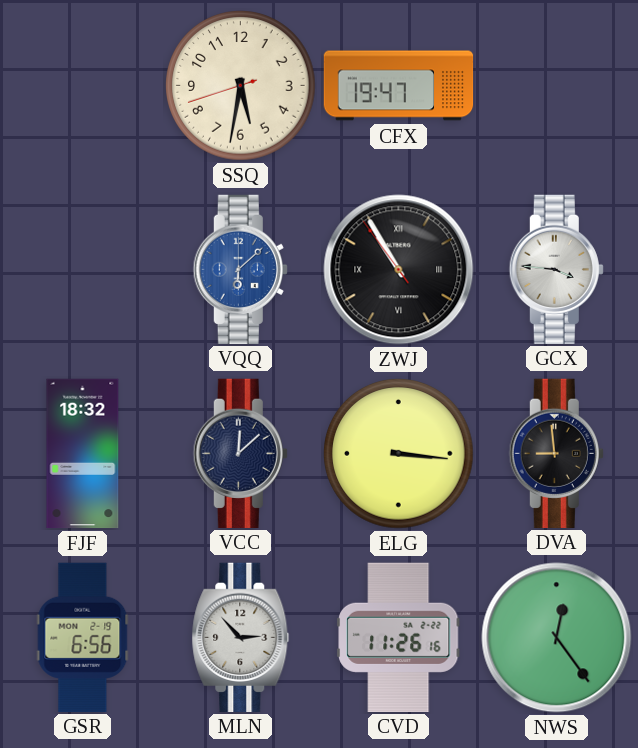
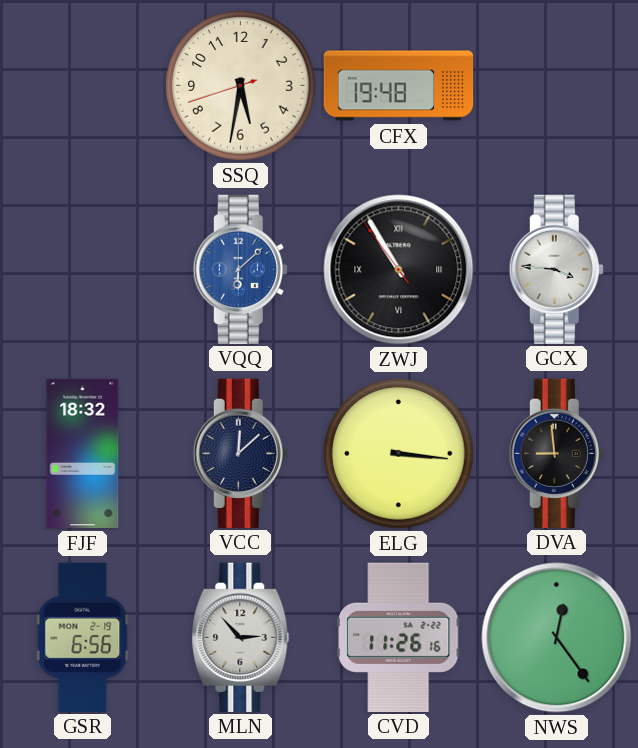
CFX: 19:47 -> 19:48
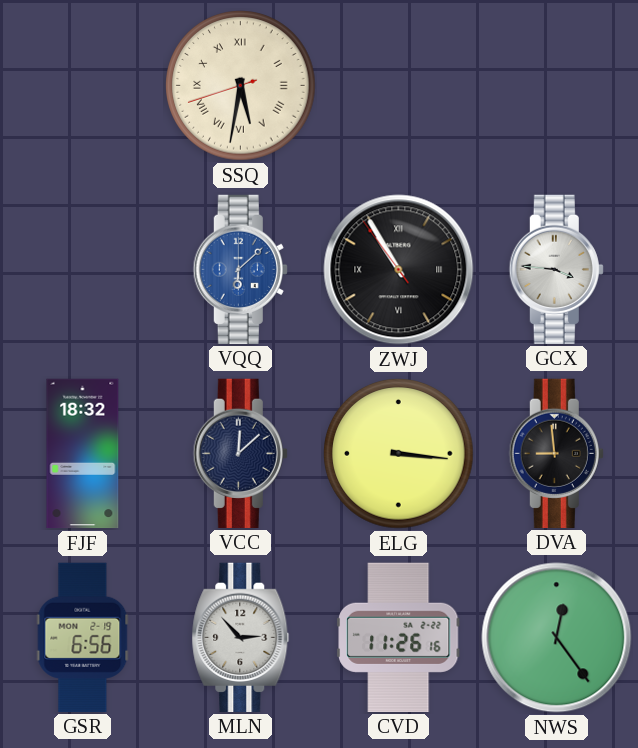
SSQ numerals: Arabic -> Roman
CFX: 19:48 -> none
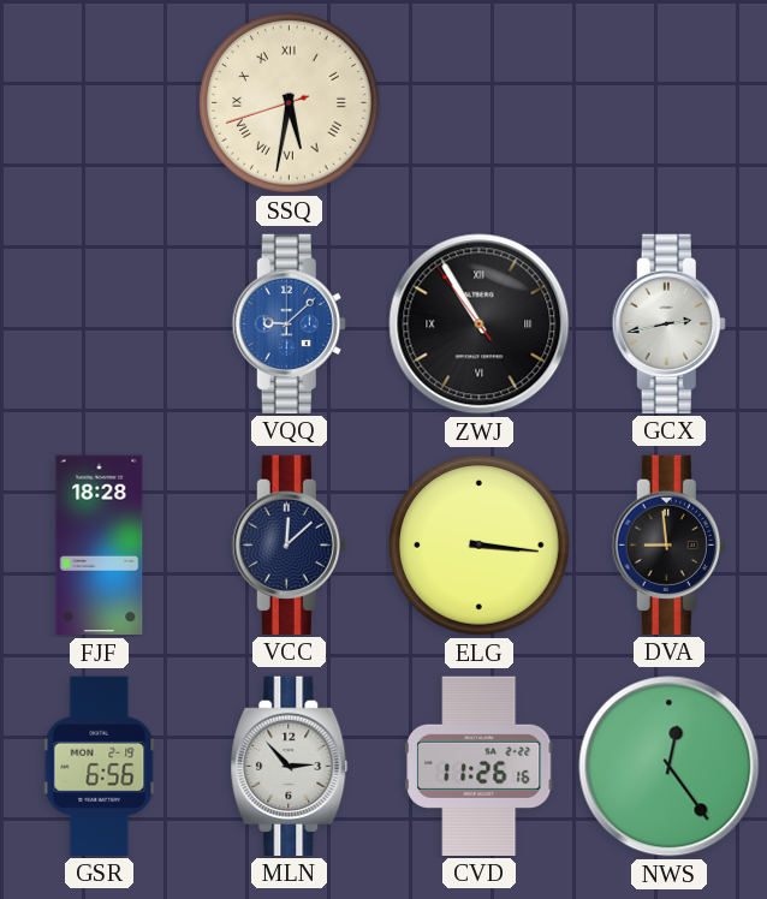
VQQ: 6:08 -> 9:08
GCX: 3:46 -> 2:43
FJF: 18:32 -> 18:28
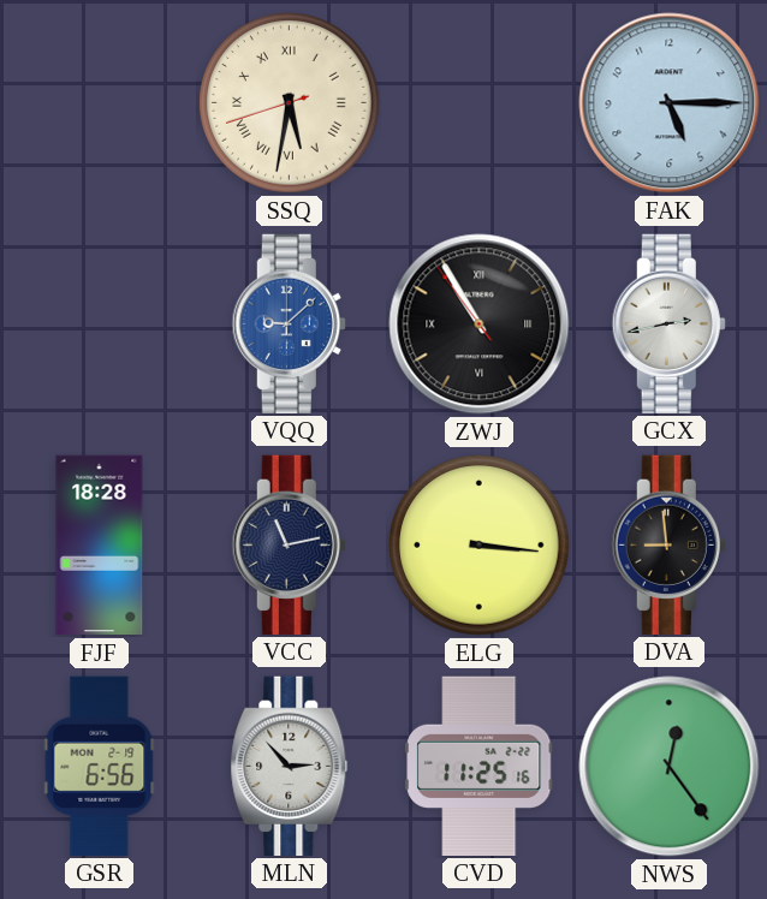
FAK: none -> 5:15
VCC: 12:08 -> 11:13
CVD: 11:26 -> 11:25
